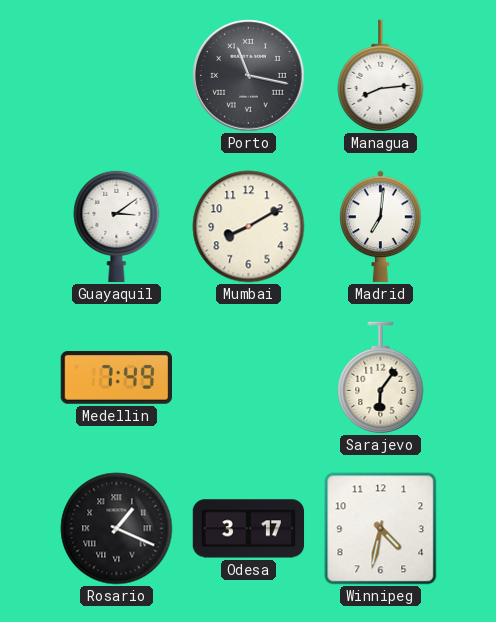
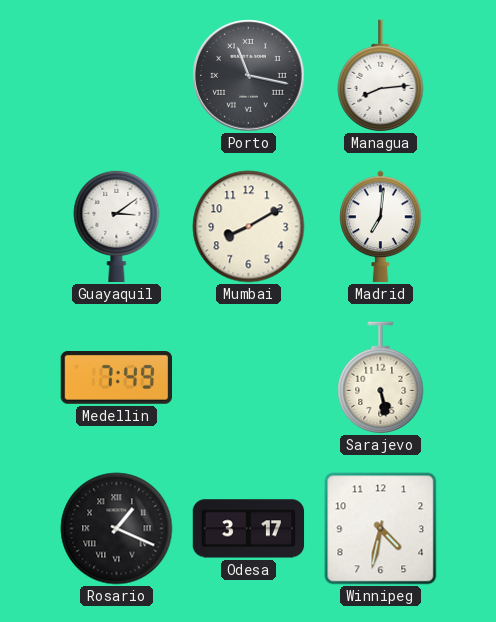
Sarajevo: 6:06 -> 5:28
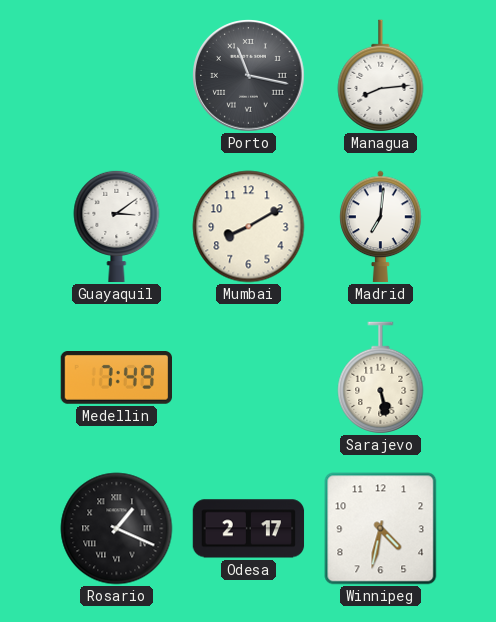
Odesa: 3:17 -> 2:17
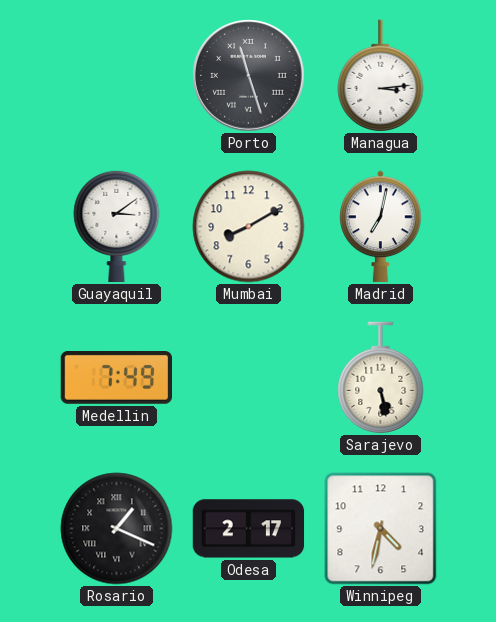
Porto: 11:17 -> 11:27
Managua: 8:14 -> 3:14
Madrid: 7:01 -> 7:02
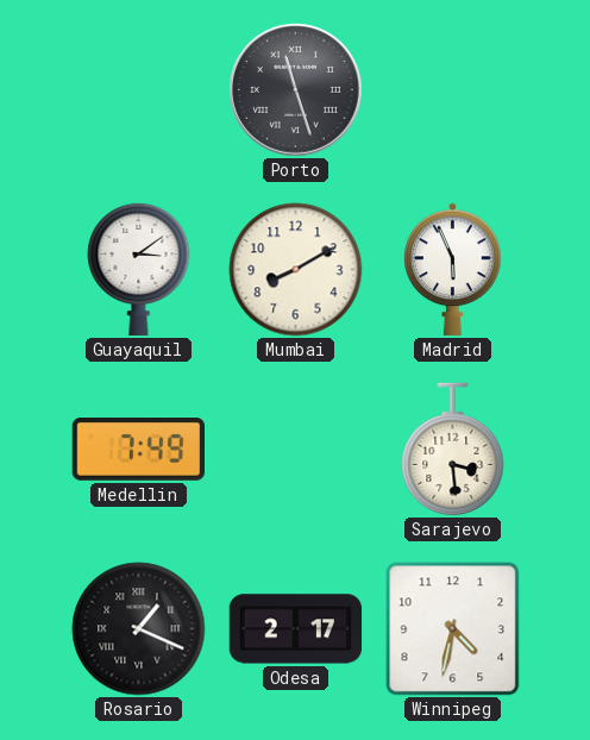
Managua: 3:14 -> none
Madrid: 7:02 -> 5:56
Sarajevo: 5:28 -> 3:29
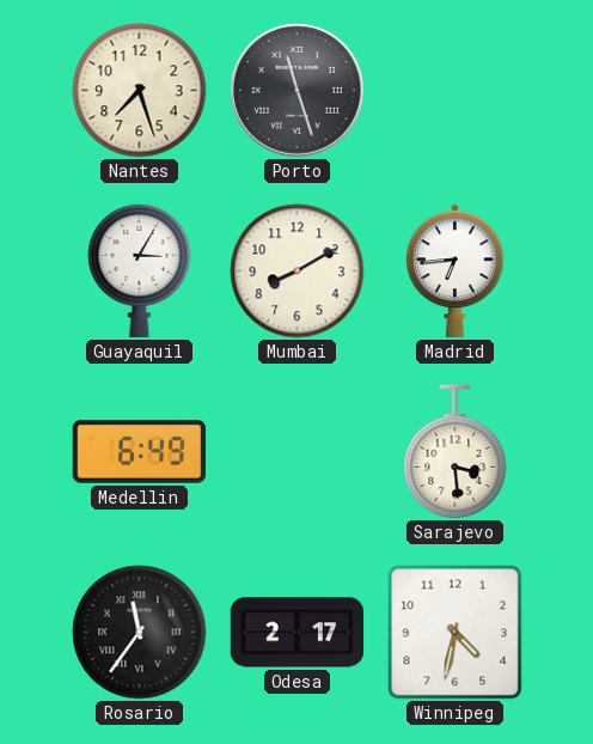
Nantes: none -> 7:27
Guayaquil: 3:09 -> 3:05
Madrid: 5:56 -> 6:44
Medellin: 7:49 -> 6:49
Rosario: 1:19 -> 11:36
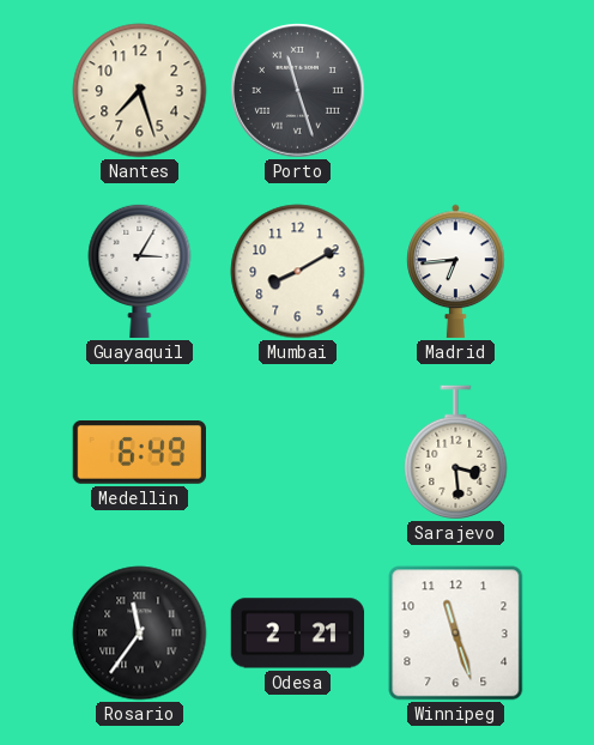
Odesa: 2:17 -> 2:21
Winnipeg: 4:32 -> 11:27
